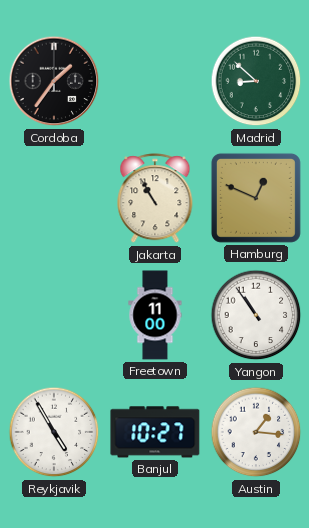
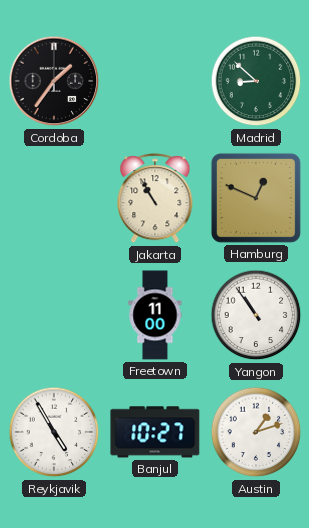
Austin: 1:16 -> 1:12
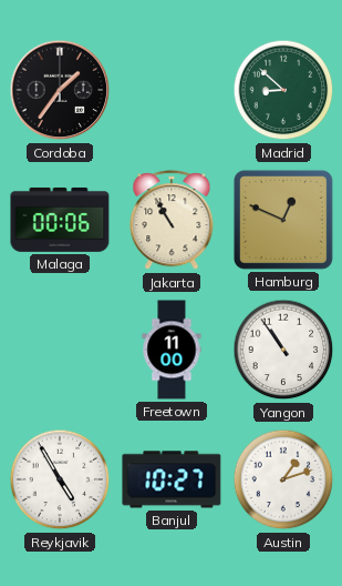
Malaga: none -> 00:06
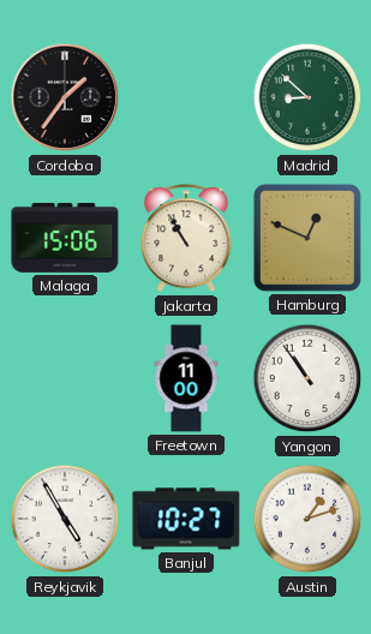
Malaga: 00:06 -> 15:06
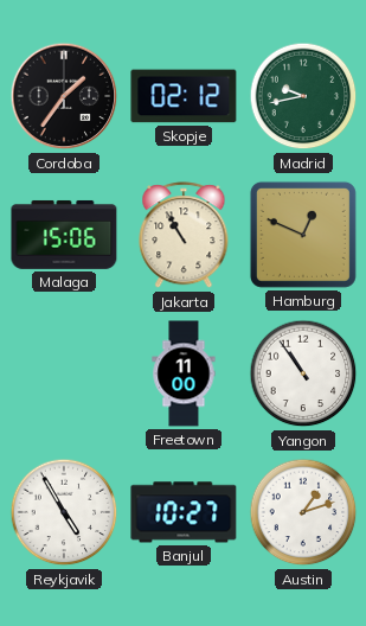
Skopje: none -> 02:12
Madrid: 8:52 -> 9:43
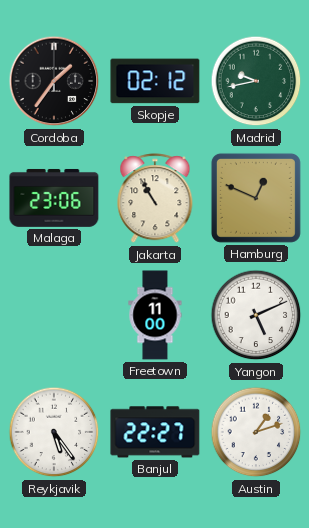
Malaga: 15:06 -> 23:06
Yangon: 10:54 -> 5:11
Reykjavik: 4:55 -> 5:24
Banjul: 10:27 -> 22:27
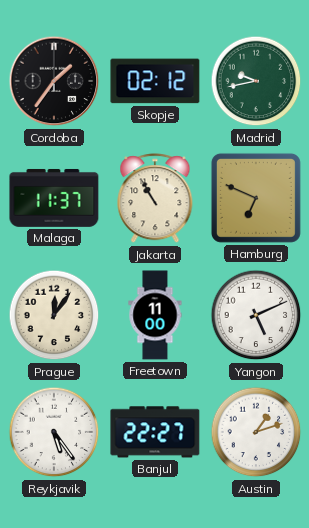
Malaga: 23:06 -> 11:37
Hamburg: 12:49 -> 6:49
Prague: none -> 12:06
